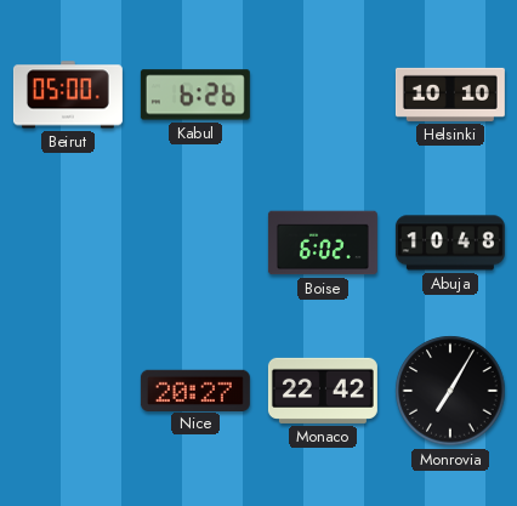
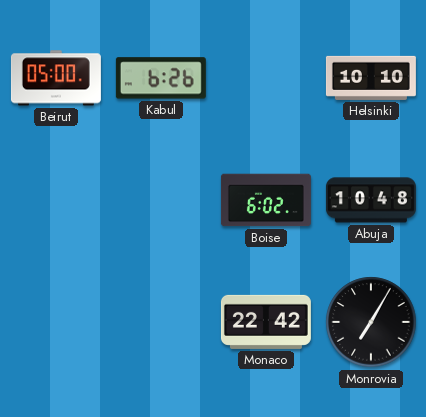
Nice: 20:27 -> none
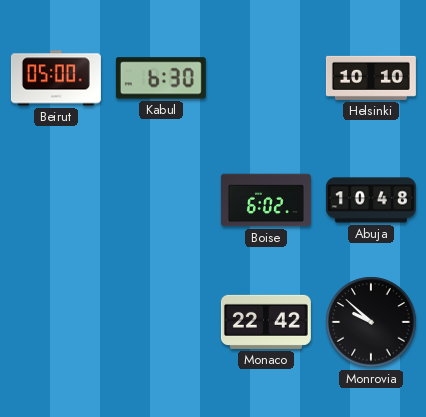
Kabul: 6:26 -> 6:30
Monrovia: 7:05 -> 9:52
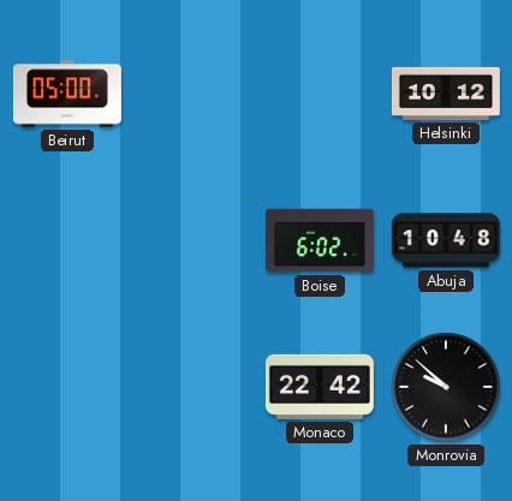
Kabul: 6:30 -> none
Helsinki: 10:10 -> 10:12
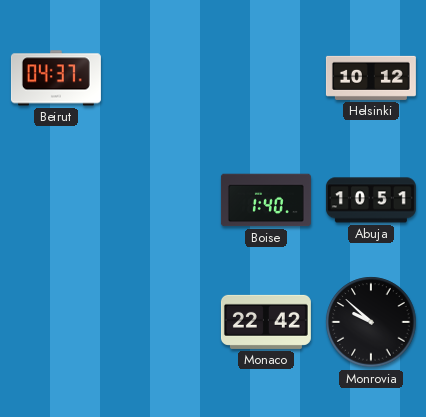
Beirut: 05:00 -> 04:37
Boise: 6:02 -> 1:40
Abuja: 10:48 -> 10:51
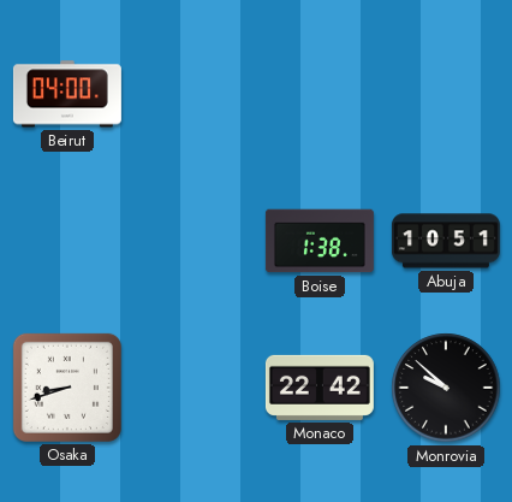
Beirut: 04:37 -> 04:00
Helsinki: 10:12 -> none
Boise: 1:40 -> 1:38
Osaka: none -> 8:42
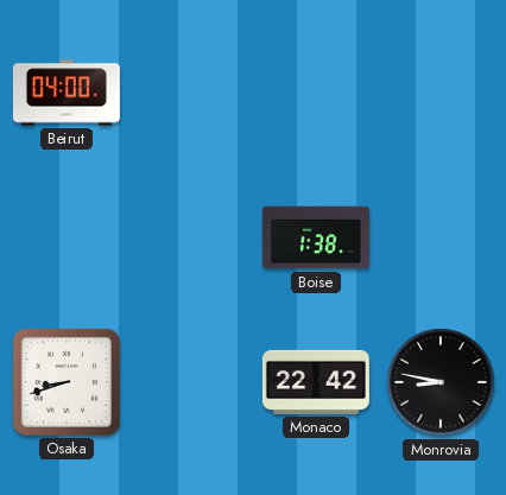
Abuja: 10:51 -> none
Monrovia: 9:52 -> 8:47
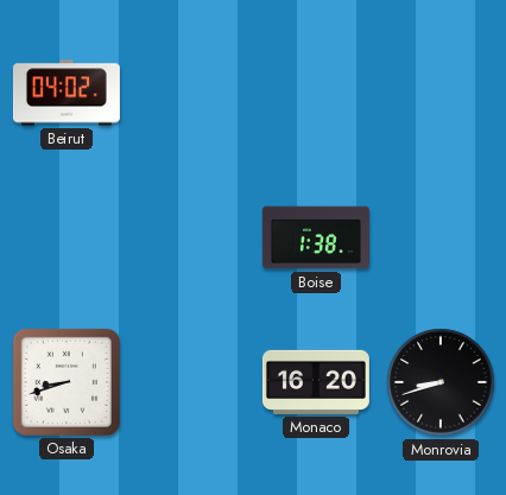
Beirut: 04:00 -> 04:02
Monaco: 22:42 -> 16:20
Monrovia: 8:47 -> 8:42
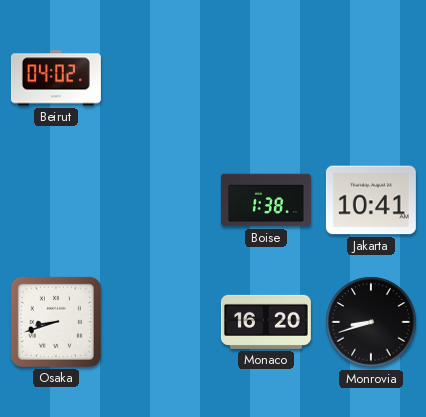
Jakarta: none -> 10:41
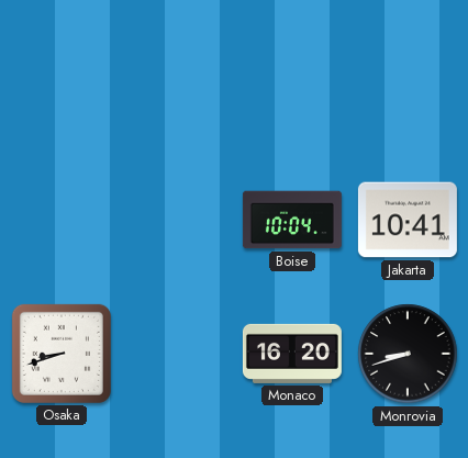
Beirut: 04:02 -> none
Boise: 1:38 -> 10:04
